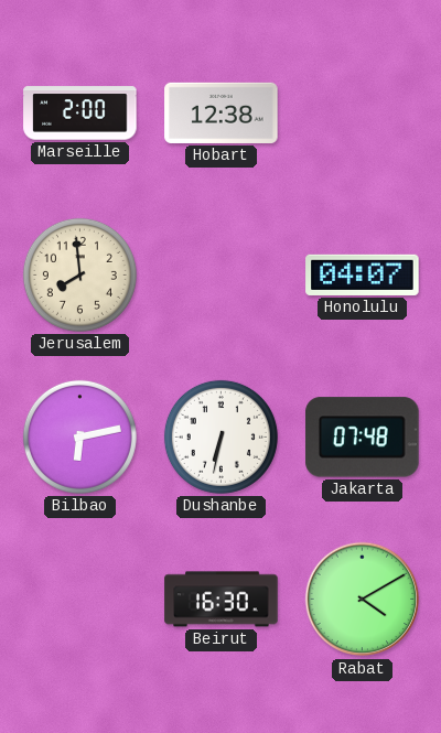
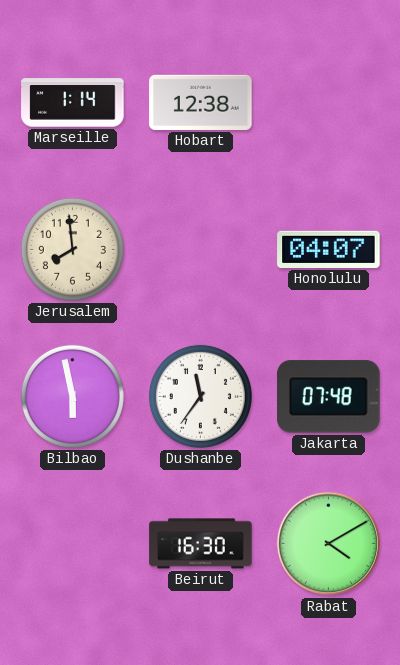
Marseille: 2:00 -> 1:14
Bilbao: 6:13 -> 5:58
Dushanbe: 6:32 -> 11:36
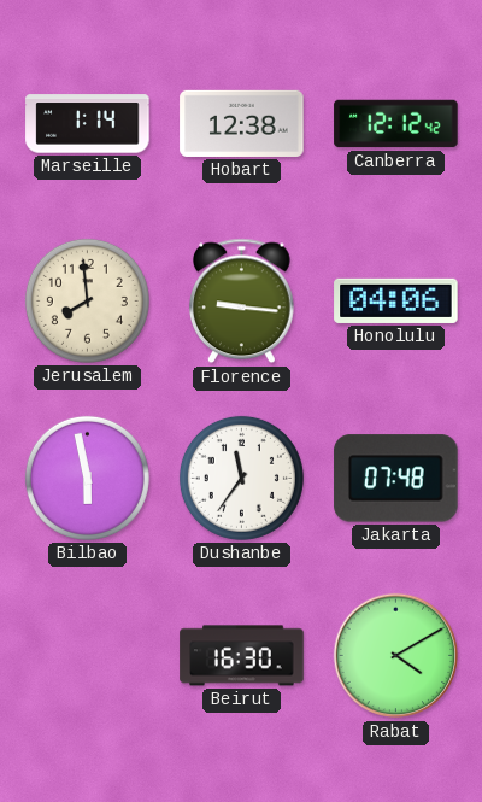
Canberra: none -> 12:12
Florence: none -> 9:16
Honolulu: 04:07 -> 04:06
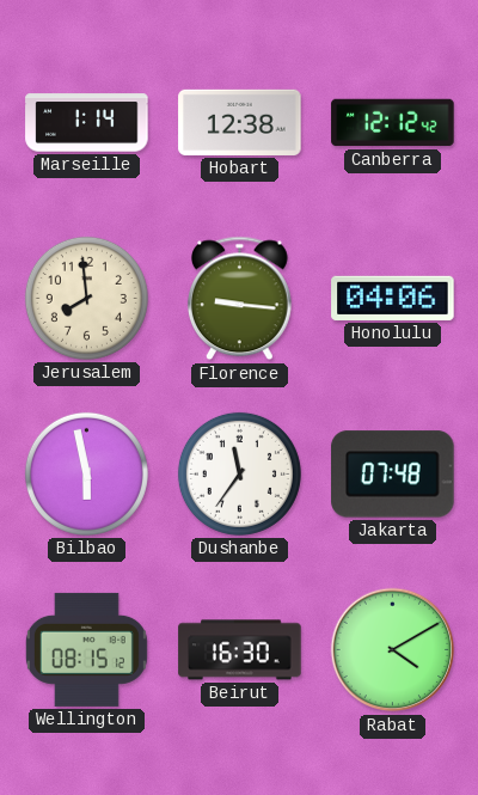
Wellington: none -> 08:15
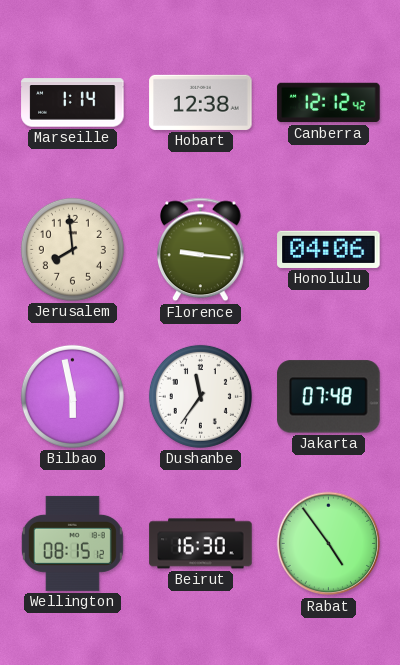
Rabat: 4:10 -> 4:54
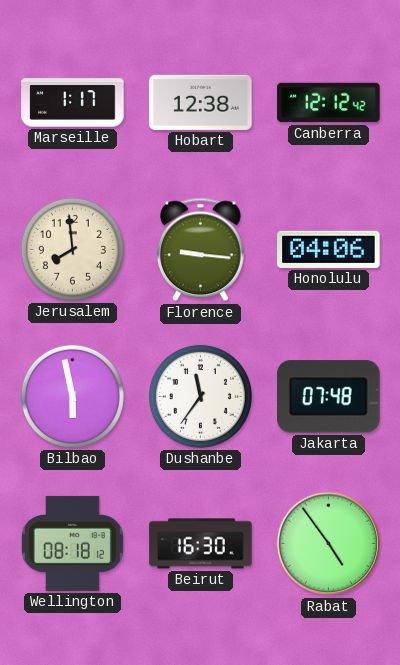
Marseille: 1:14 -> 1:17
Wellington: 08:15 -> 08:18
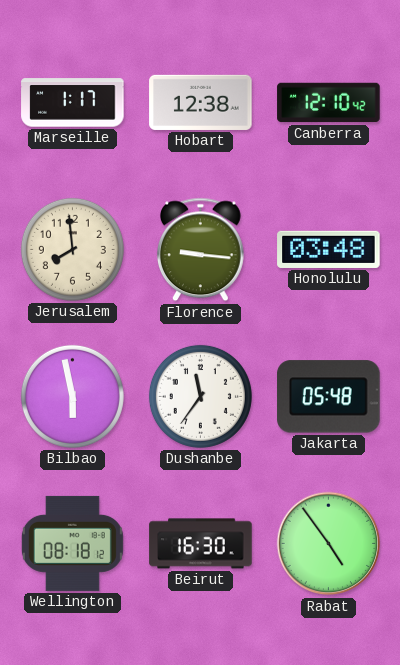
Canberra: 12:12 -> 12:10
Honolulu: 04:06 -> 03:48
Jakarta: 07:48 -> 05:48
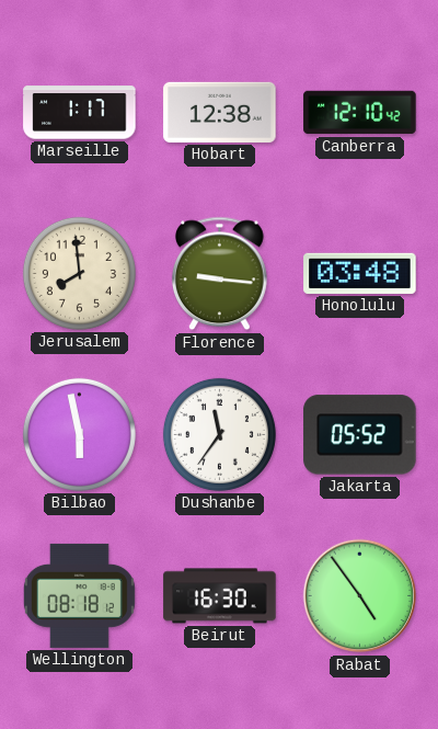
Jakarta: 05:48 -> 05:52
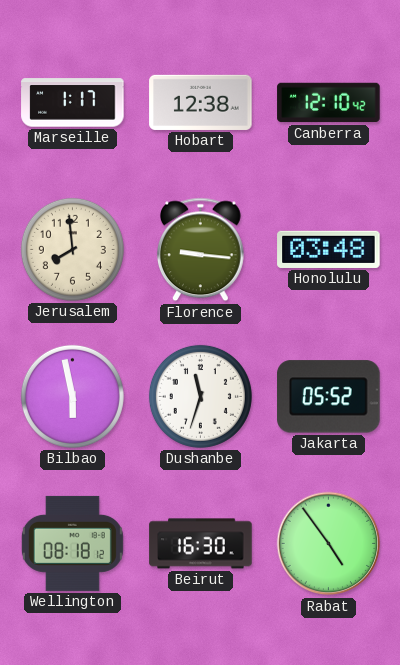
Dushanbe: 11:36 -> 11:33
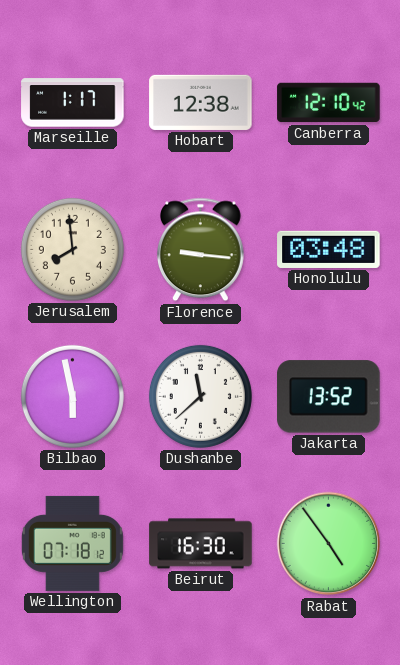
Dushanbe: 11:33 -> 11:38
Jakarta: 05:52 -> 13:52
Wellington: 08:18 -> 07:18
